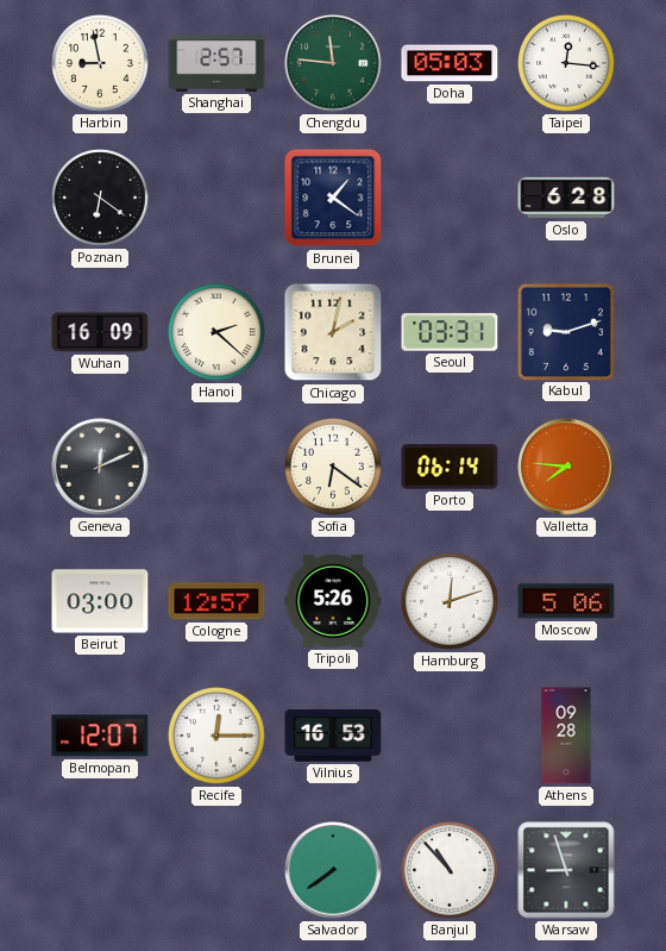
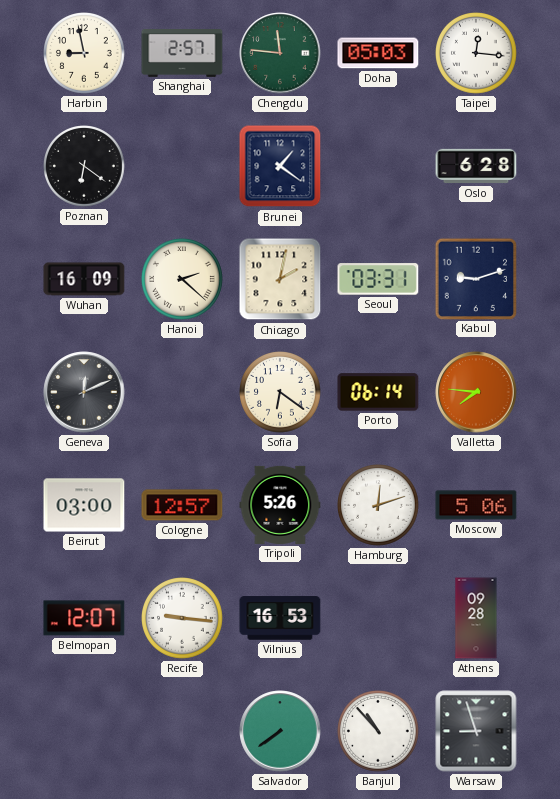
Recife: 12:15 -> 9:16
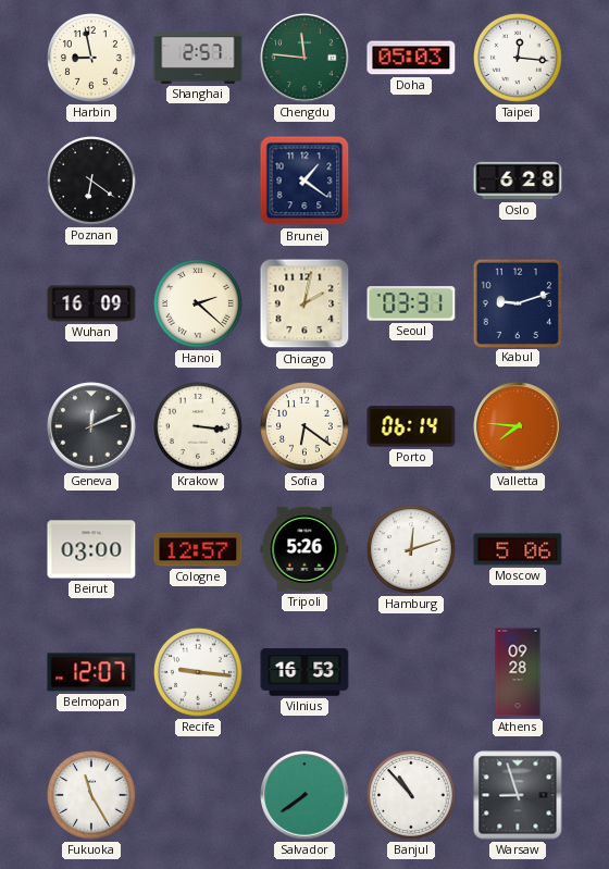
Krakow: none -> 3:16
Fukuoka: none -> 11:25
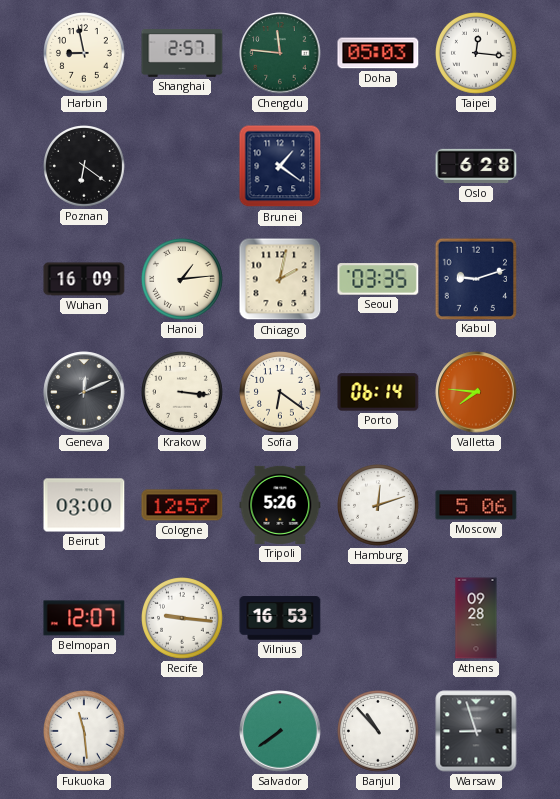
Hanoi: 2:22 -> 1:14
Seoul: 03:31 -> 03:35
Fukuoka: 11:25 -> 11:29
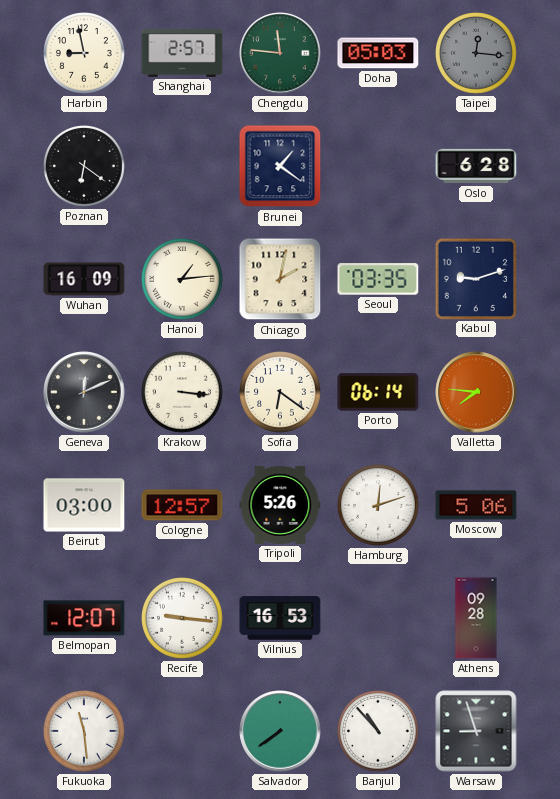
Taipei dial: white -> grey
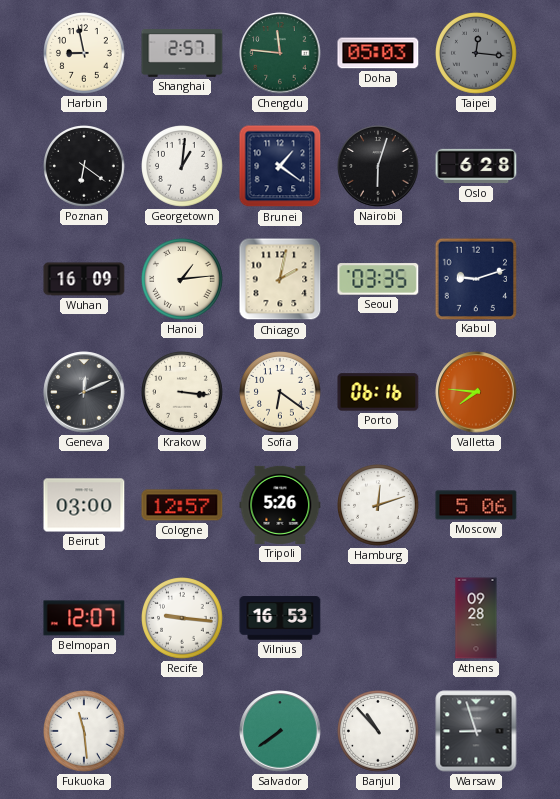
Georgetown: none -> 1:01
Nairobi: none -> 6:03
Porto: 06:14 -> 06:16
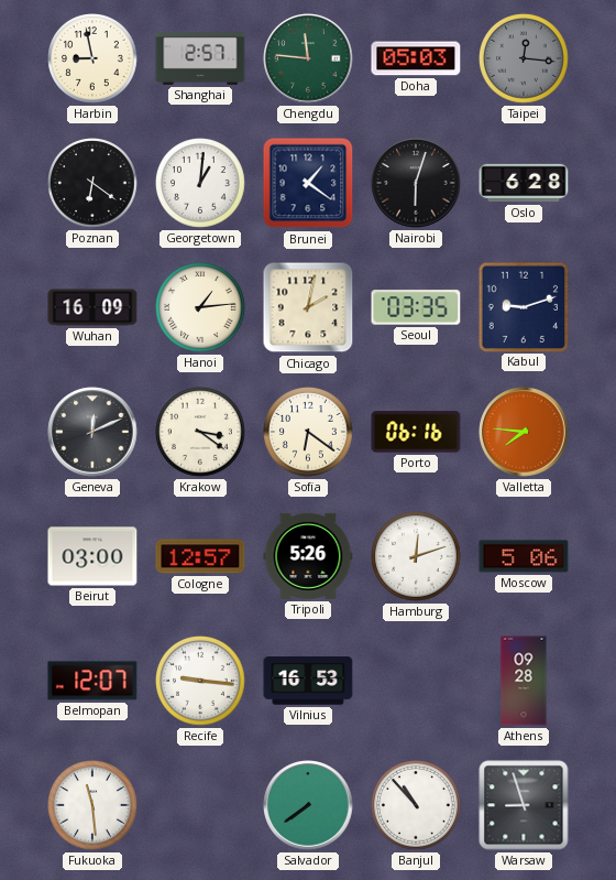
Krakow: 3:16 -> 3:21
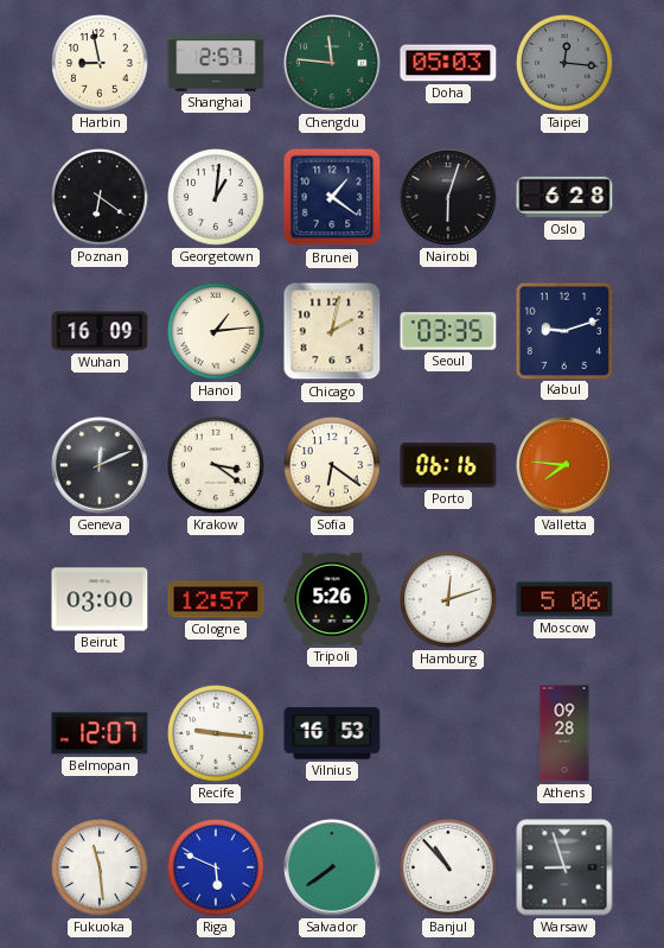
Riga: none -> 5:49
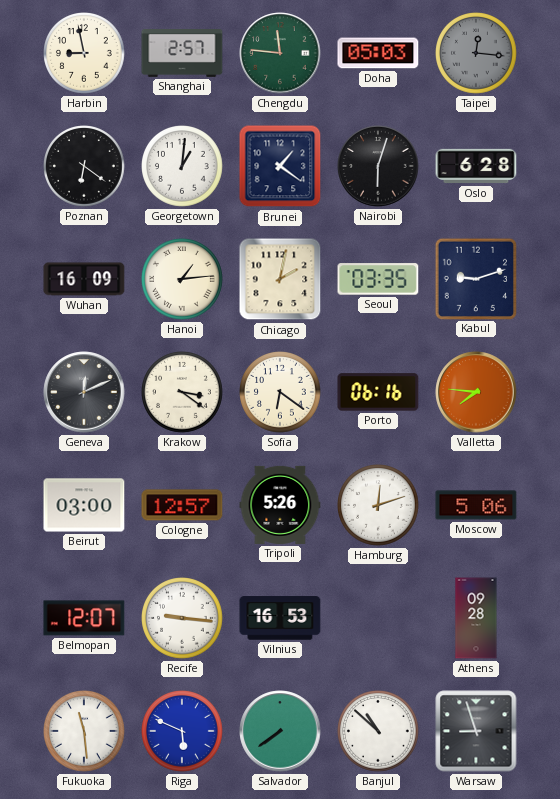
Banjul: 10:53 -> 10:52
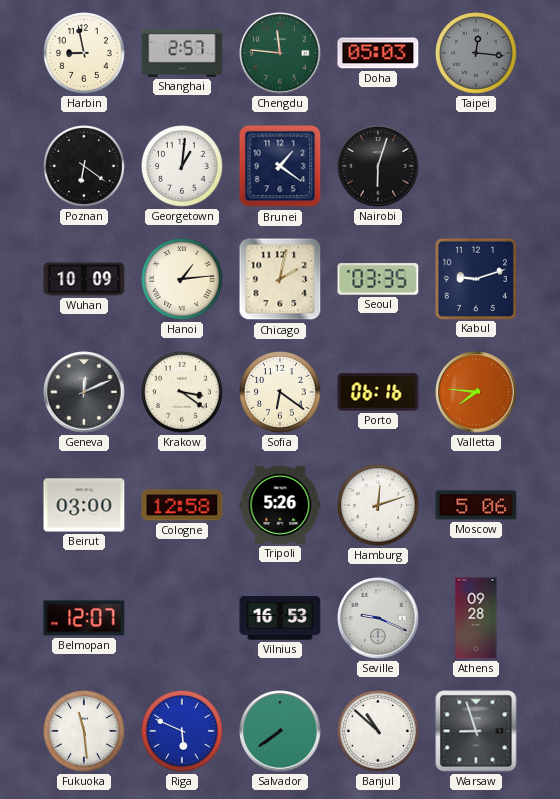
Oslo: 6:28 -> none
Wuhan: 16:09 -> 10:09
Cologne: 12:57 -> 12:58
Recife: 9:16 -> none
Seville: none -> 9:19
